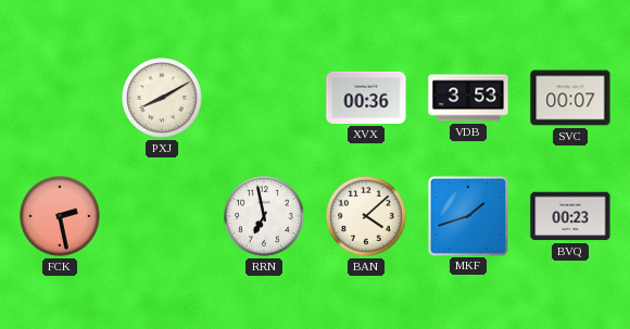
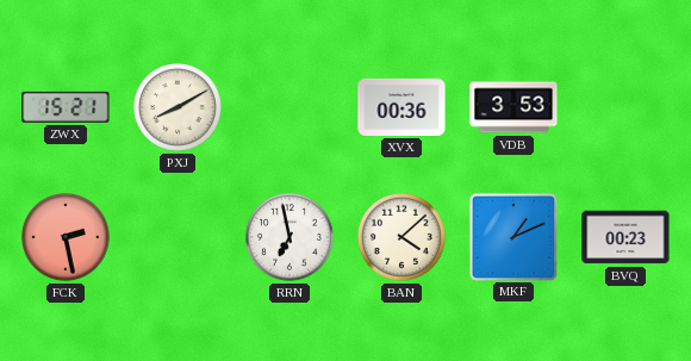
ZWX: none -> 15:21
SVC: 00:07 -> none
MKF: 1:42 -> 1:11
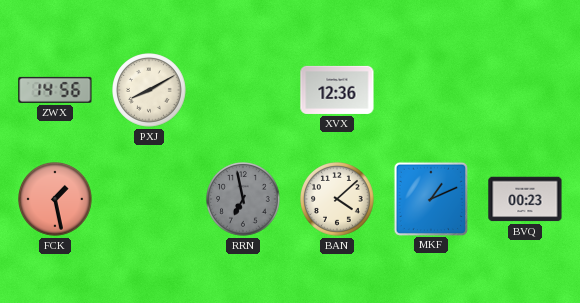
ZWX: 15:21 -> 14:56
XVX: 00:36 -> 12:36
VDB: 3:53 -> none
FCK: 2:28 -> 1:28
RRN dial: white -> grey
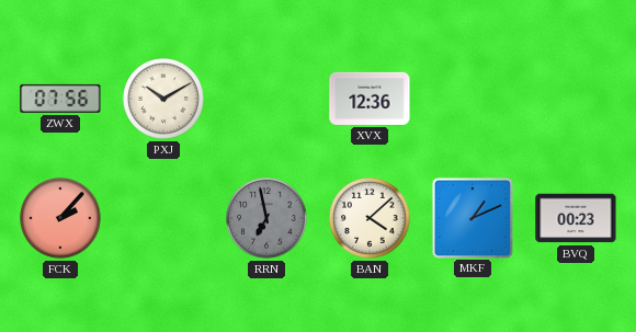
ZWX: 14:56 -> 07:56
PXJ: 8:10 -> 10:10
FCK: 1:28 -> 2:07
